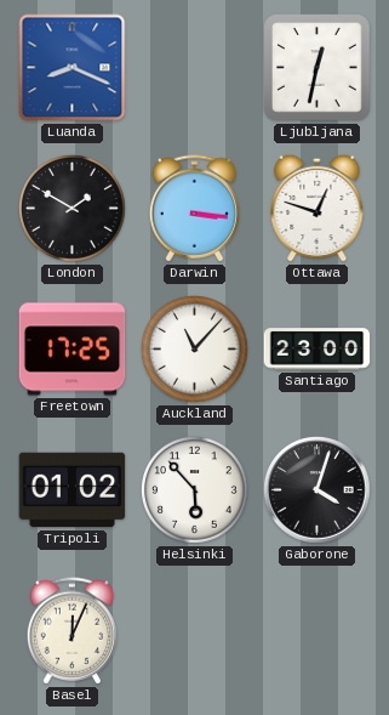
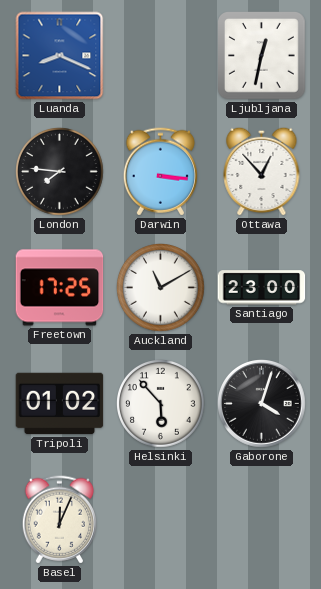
London: 1:50 -> 7:46
Ottawa: 12:48 -> 12:53
Auckland: 11:07 -> 11:10
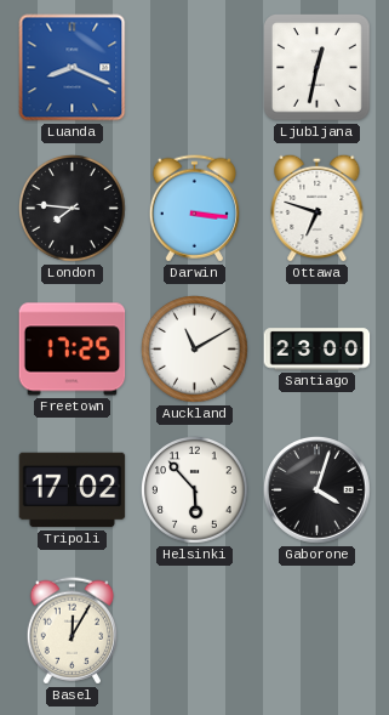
Ottawa: 12:53 -> 6:48
Tripoli: 01:02 -> 17:02
Basel: 12:04 -> 12:05
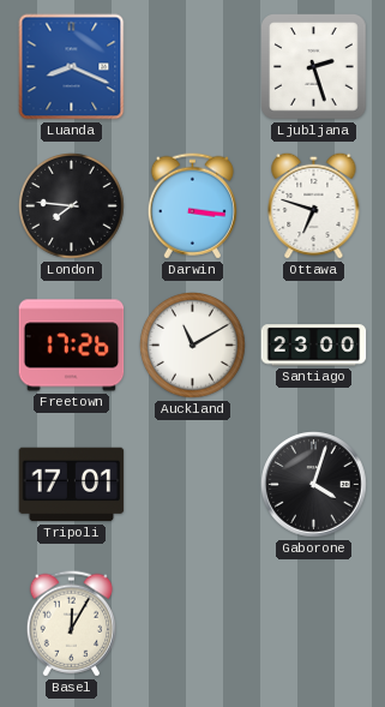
Ljubljana: 12:32 -> 2:27
Freetown: 17:25 -> 17:26
Tripoli: 17:02 -> 17:01
Helsinki: 5:53 -> none
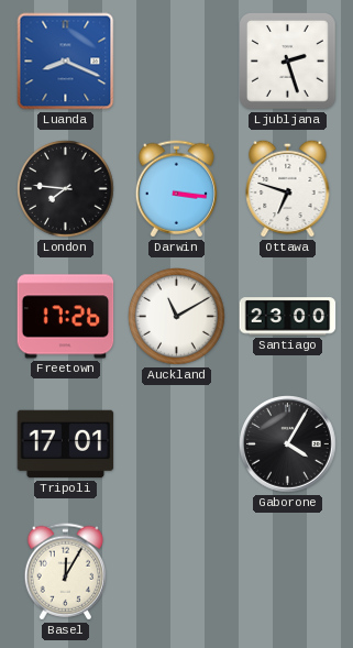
Gaborone: 4:03 -> 4:05
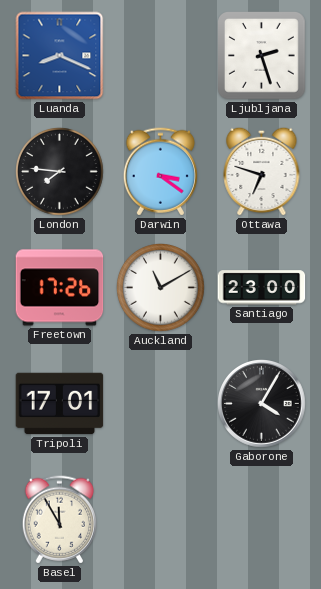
Darwin: 3:16 -> 3:21
Basel: 12:05 -> 11:55
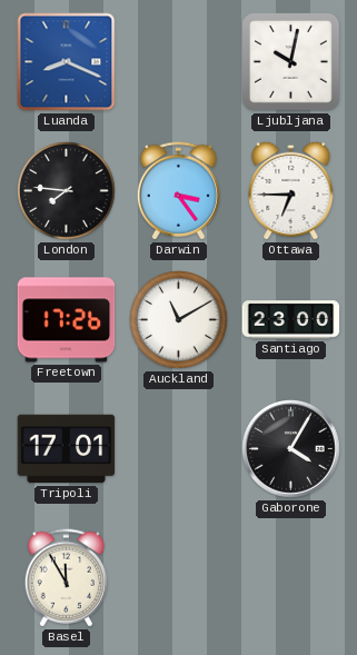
Ljubljana: 2:27 -> 10:02
Darwin: 3:21 -> 3:24
Ottawa: 6:48 -> 6:45
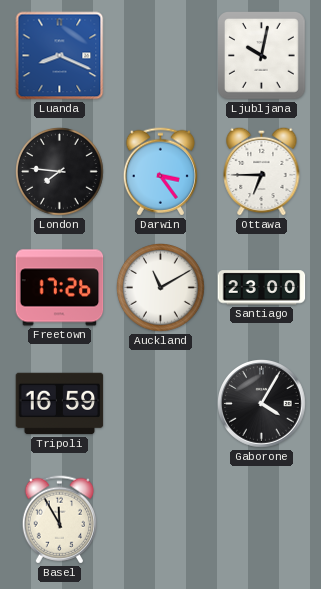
Tripoli: 17:01 -> 16:59
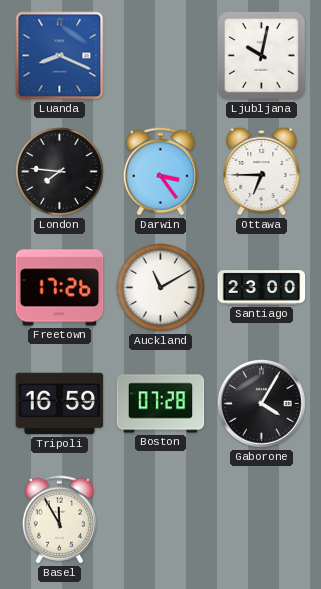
Boston: none -> 07:28
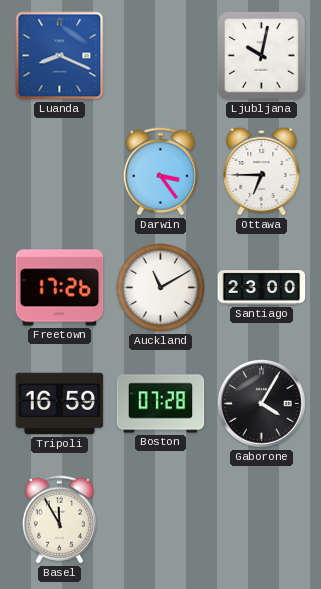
London: 7:46 -> none
